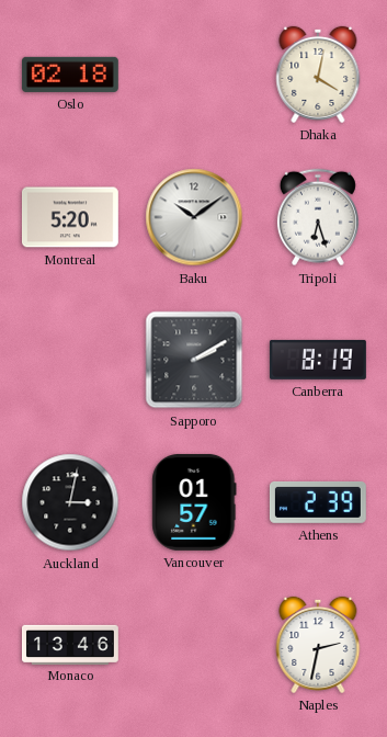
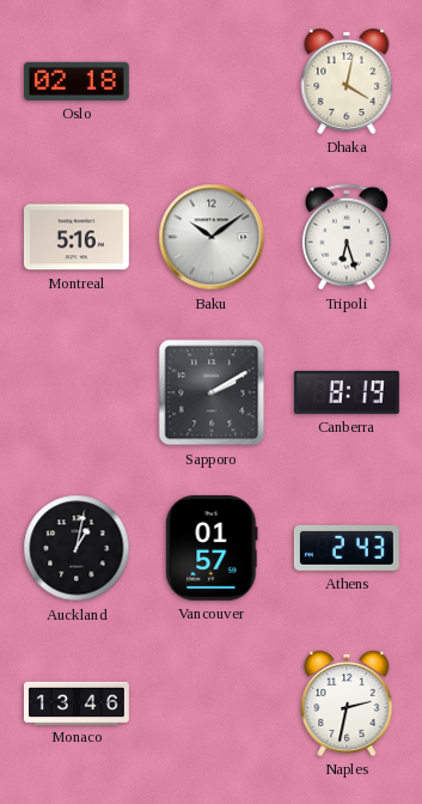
Montreal: 5:20 -> 5:16
Auckland: 3:02 -> 1:02
Athens: 2:39 -> 2:43
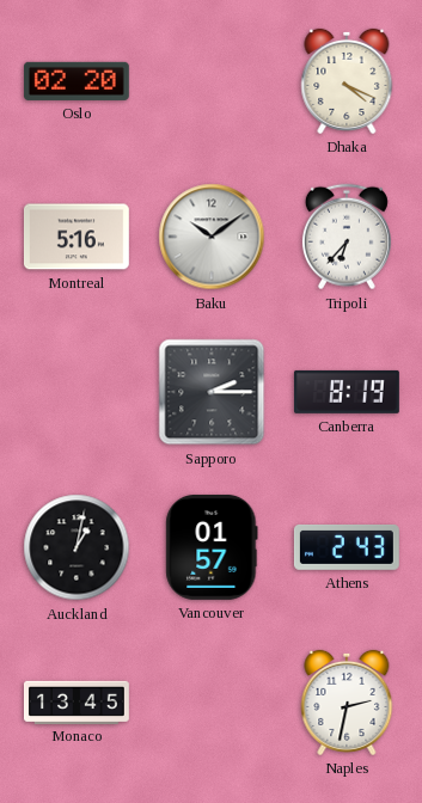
Oslo: 02:18 -> 02:20
Dhaka: 4:02 -> 4:19
Tripoli: 6:27 -> 6:37
Sapporo: 2:10 -> 2:15
Monaco: 13:46 -> 13:45
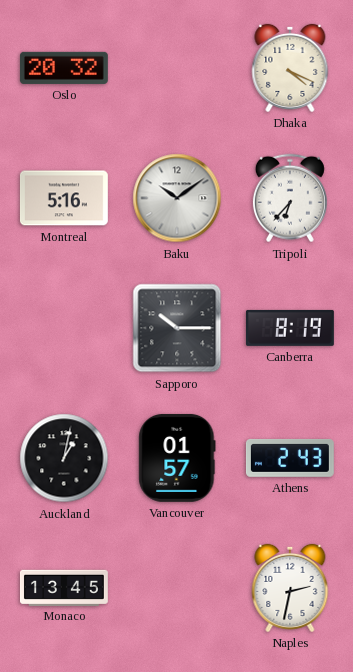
Oslo: 02:20 -> 20:32
Sapporo: 2:15 -> 10:15
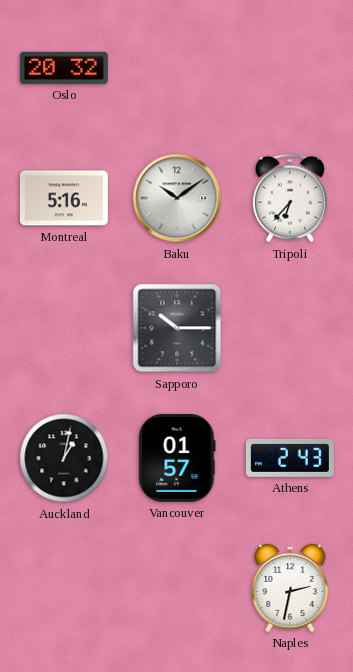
Dhaka: 4:19 -> none
Canberra: 8:19 -> none
Monaco: 13:45 -> none
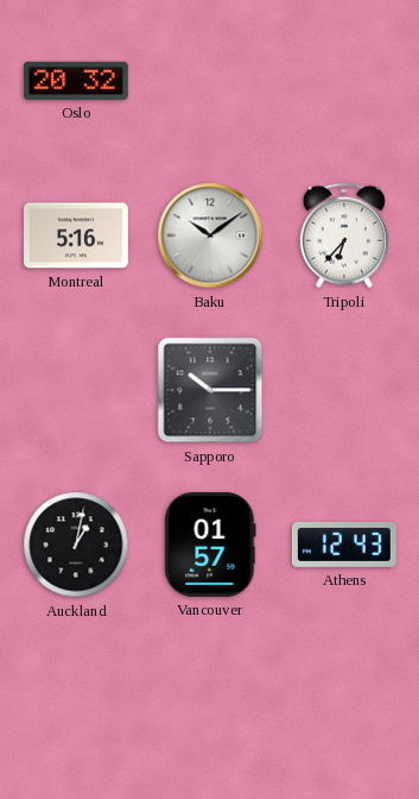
Athens: 2:43 -> 12:43
Naples: 2:32 -> none
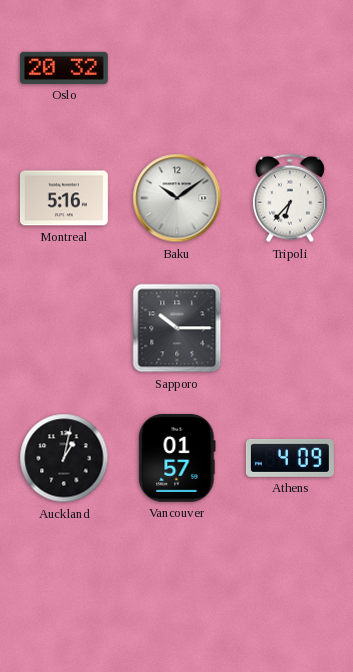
Athens: 12:43 -> 4:09
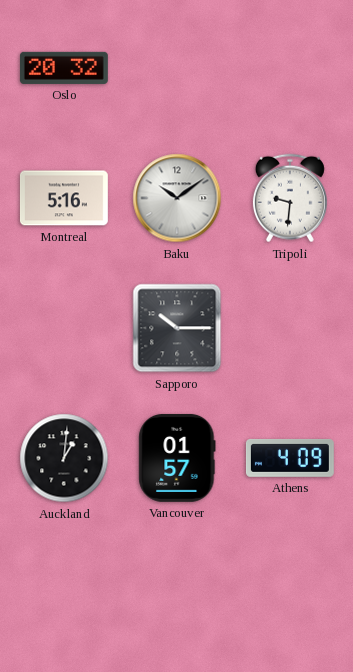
Tripoli: 6:37 -> 9:31
Auckland: 1:02 -> 1:01
